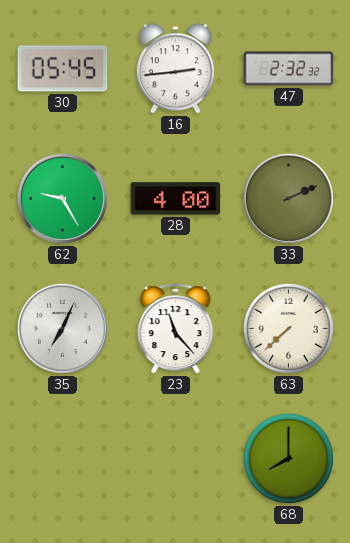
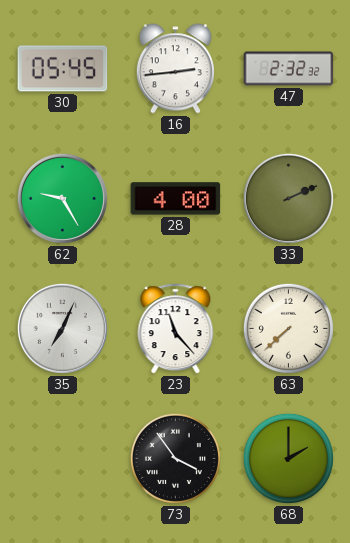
73: none -> 3:54
68: 8:00 -> 2:00
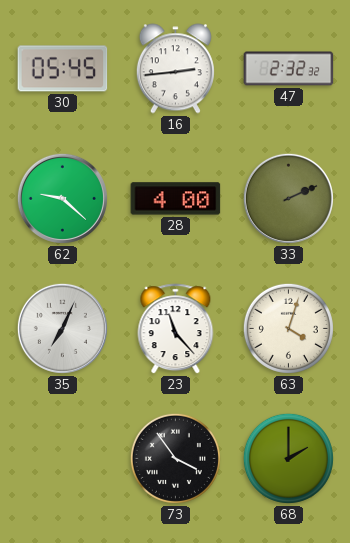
62: 9:25 -> 9:22
63: 7:38 -> 4:03
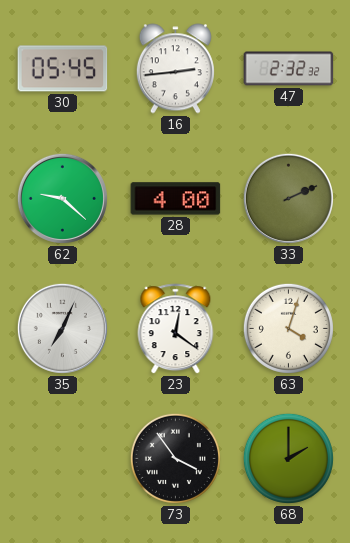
23: 11:23 -> 12:21
